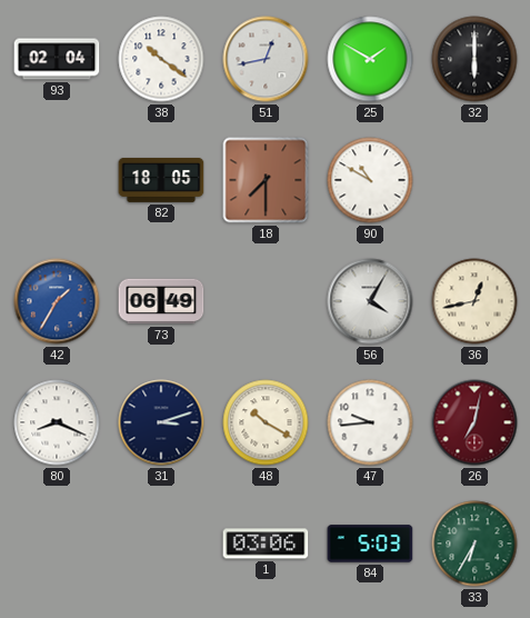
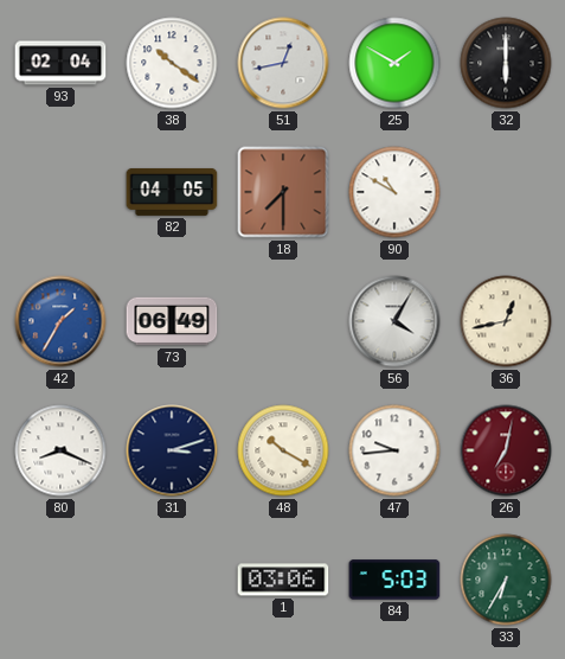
82: 18:05 -> 04:05
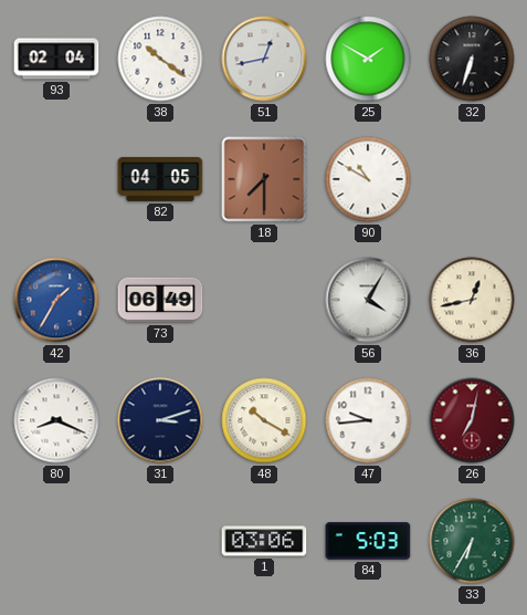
32: 6:00 -> 6:33
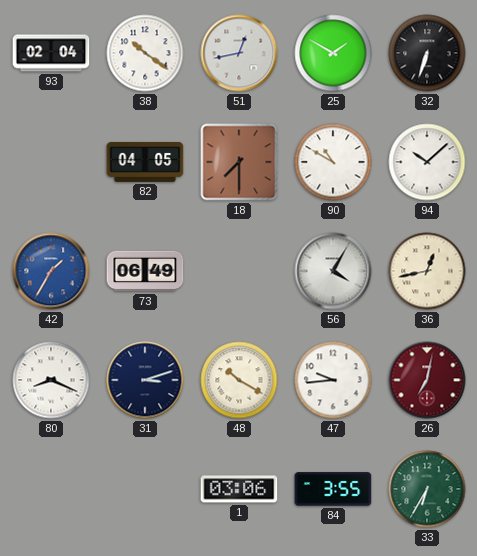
94: none -> 10:08
84: 5:03 -> 3:55
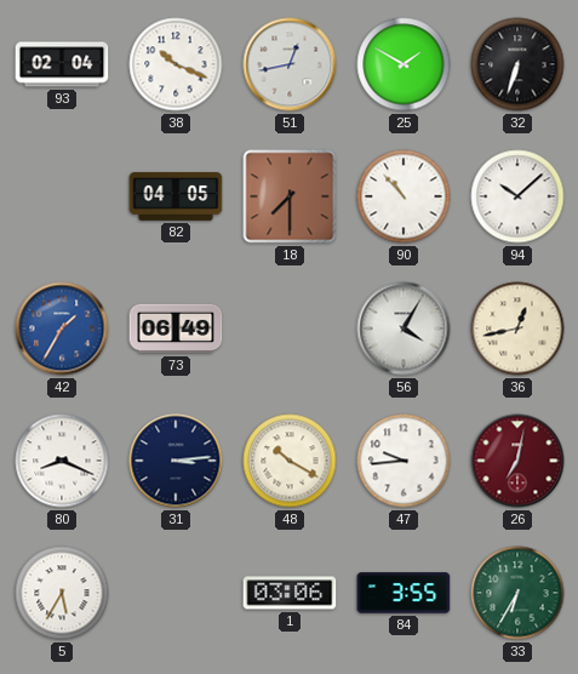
38: 10:21 -> 10:19
90: 10:50 -> 10:53
31: 3:12 -> 3:14
5: none -> 5:35
